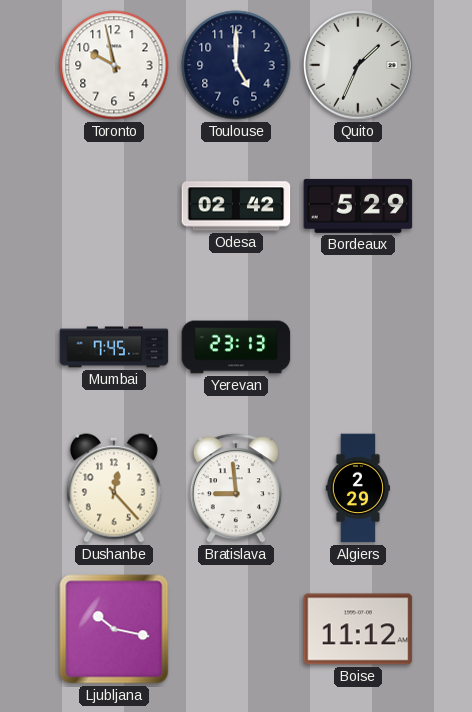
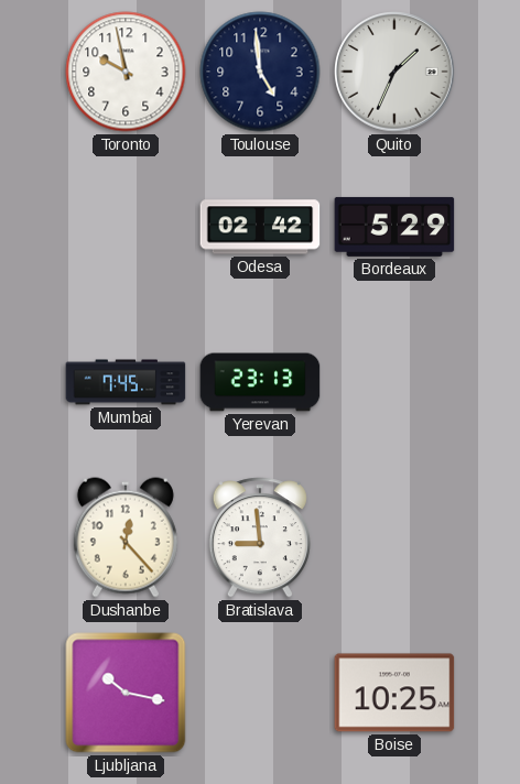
Toulouse: 5:00 -> 4:59
Algiers: 2:29 -> none
Boise: 11:12 -> 10:25
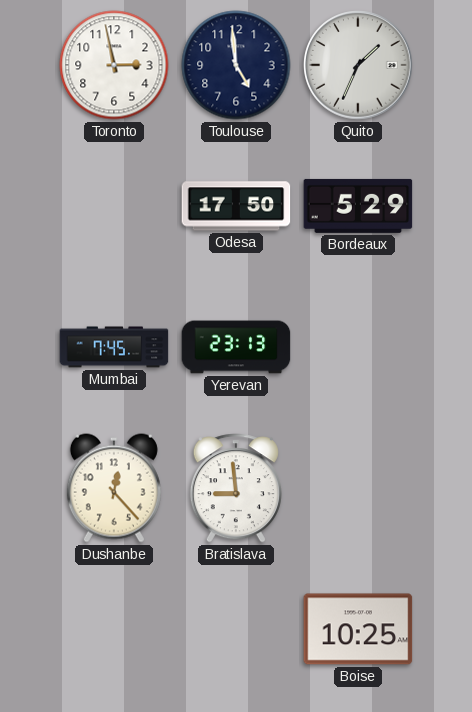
Toronto: 9:58 -> 2:58
Odesa: 02:42 -> 17:50
Ljubljana: 10:17 -> none
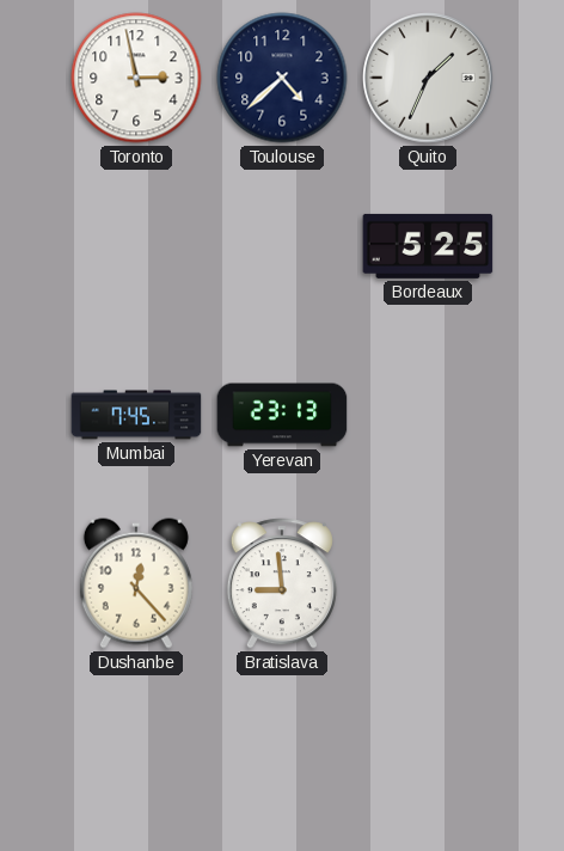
Toulouse: 4:59 -> 4:38
Odesa: 17:50 -> none
Bordeaux: 5:29 -> 5:25
Boise: 10:25 -> none
